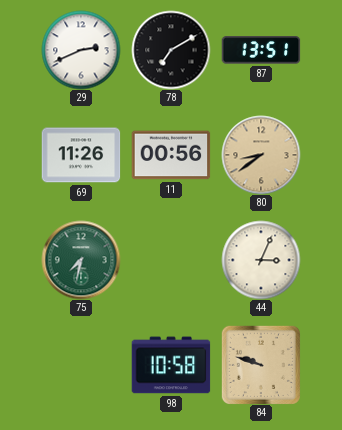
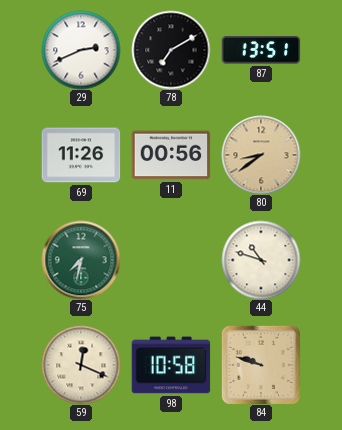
44: 3:04 -> 10:48
59: none -> 12:19
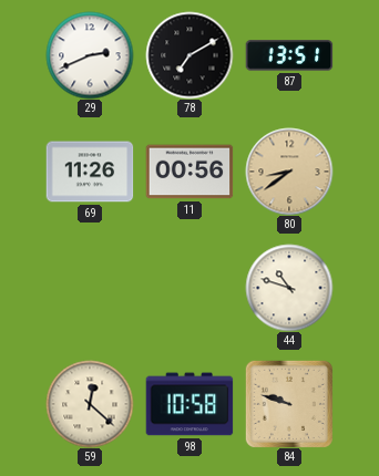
75: 7:32 -> none
59: 12:19 -> 12:22
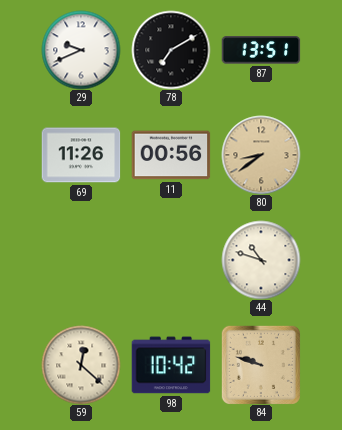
29: 2:41 -> 9:41
98: 10:58 -> 10:42
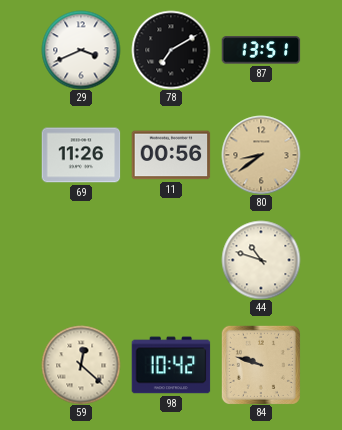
29: 9:41 -> 3:41
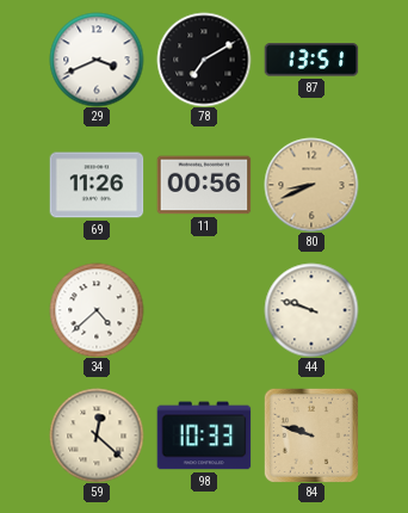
80: 8:39 -> 8:41
34: none -> 4:38
44: 10:48 -> 9:48
98: 10:42 -> 10:33
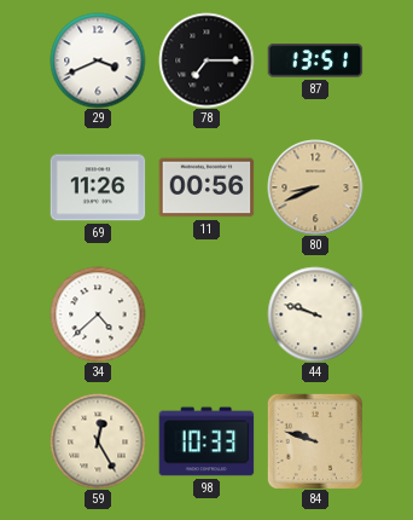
78: 7:10 -> 7:15
59: 12:22 -> 12:25
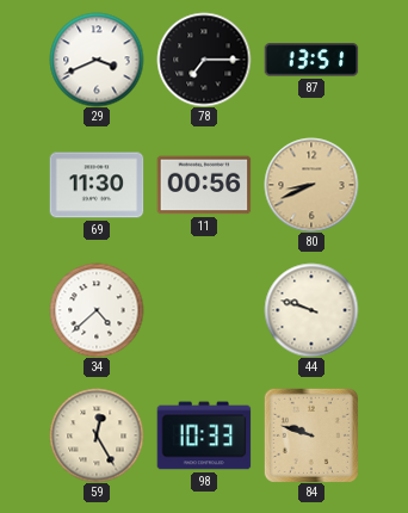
69: 11:26 -> 11:30
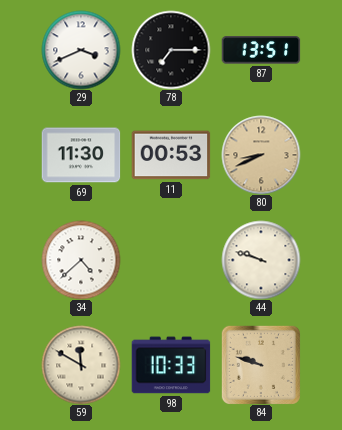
11: 00:56 -> 00:53
59: 12:25 -> 11:50
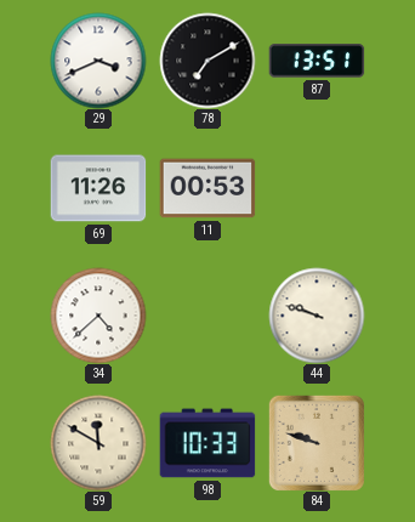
78: 7:15 -> 7:10
69: 11:30 -> 11:26
80: 8:41 -> none
